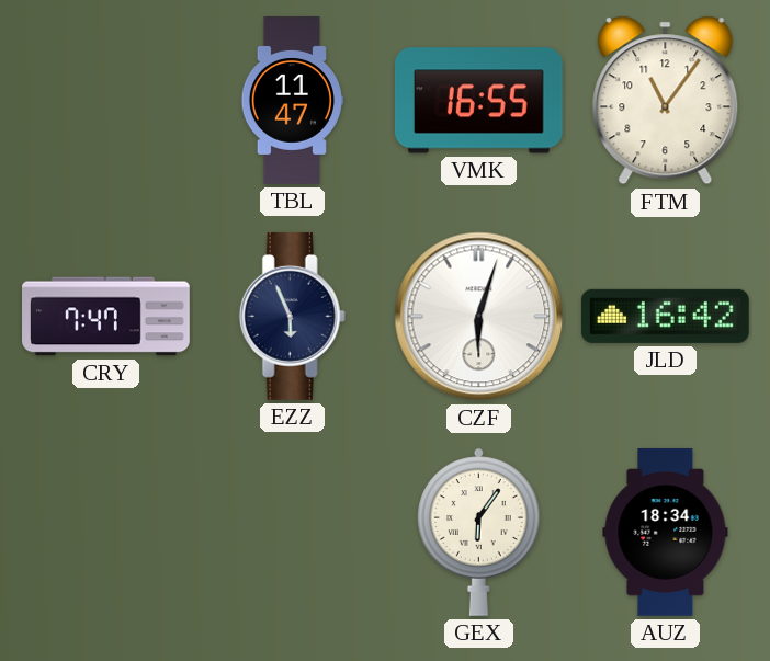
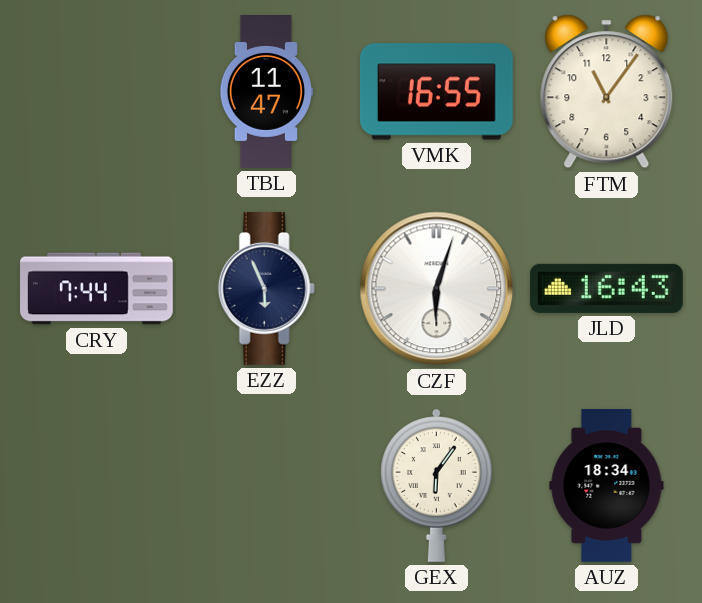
CRY: 7:47 -> 7:44
JLD: 16:42 -> 16:43
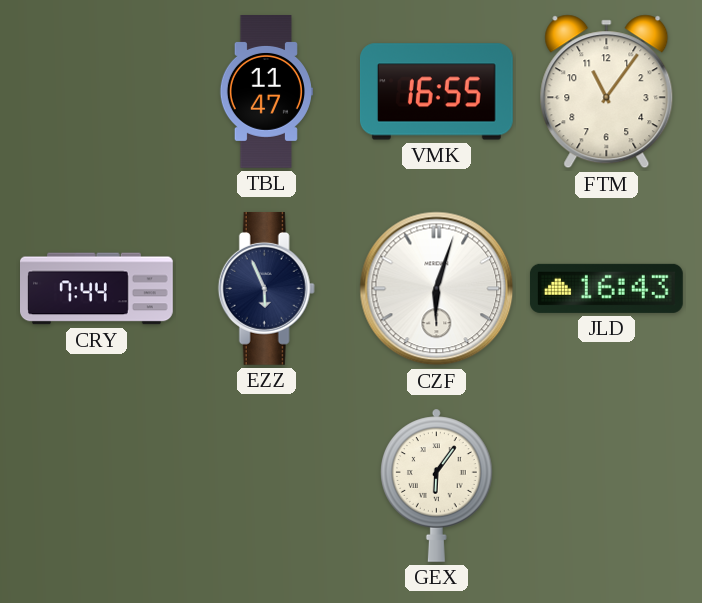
AUZ: 18:34 -> none
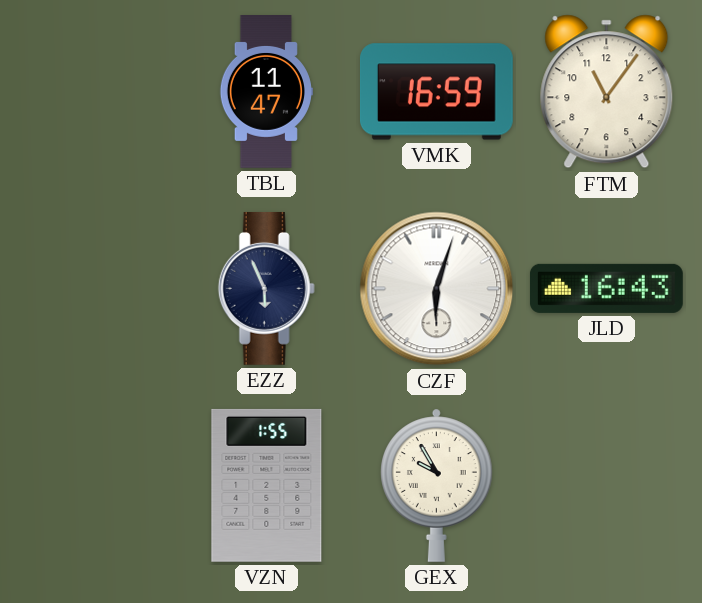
VMK: 16:55 -> 16:59
CRY: 7:44 -> none
VZN: none -> 1:55
GEX: 6:06 -> 9:55
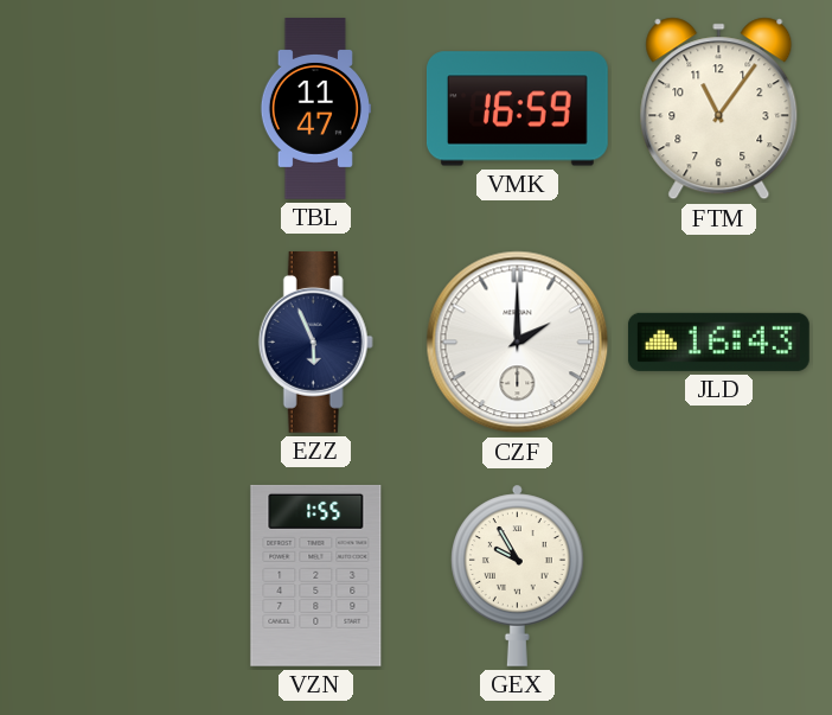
CZF: 6:03 -> 2:00
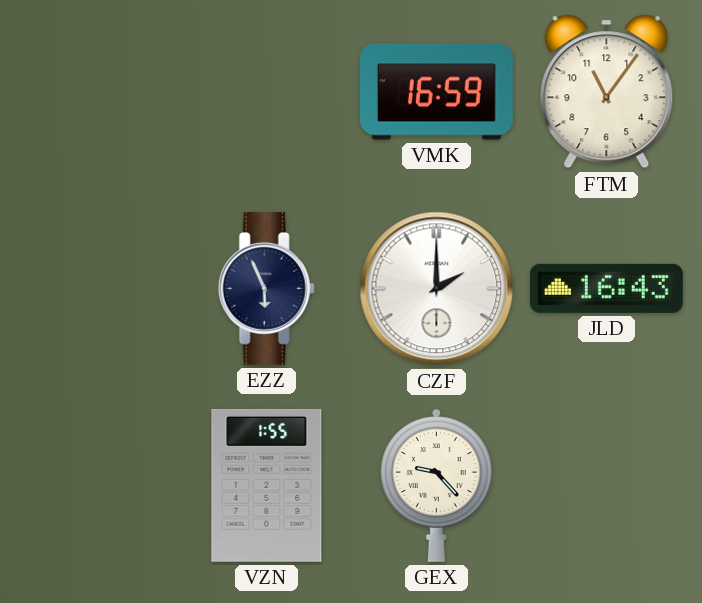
TBL: 11:47 -> none
GEX: 9:55 -> 9:23
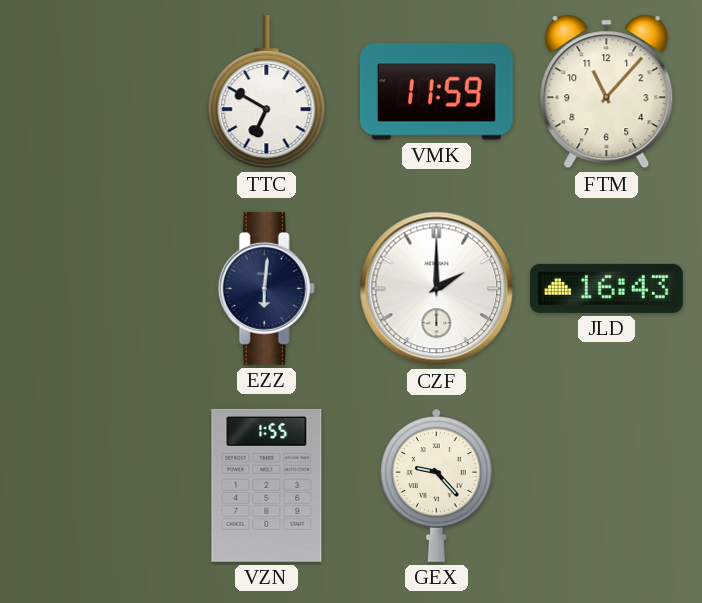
TTC: none -> 6:50
VMK: 16:59 -> 11:59
FTM: 11:06 -> 11:07
EZZ: 5:56 -> 6:01
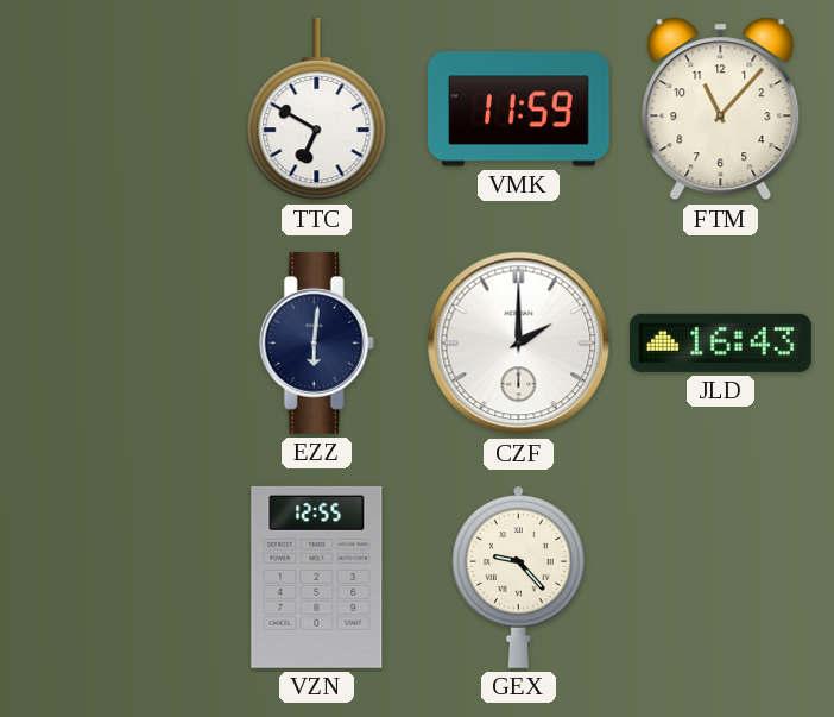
VZN: 1:55 -> 12:55
